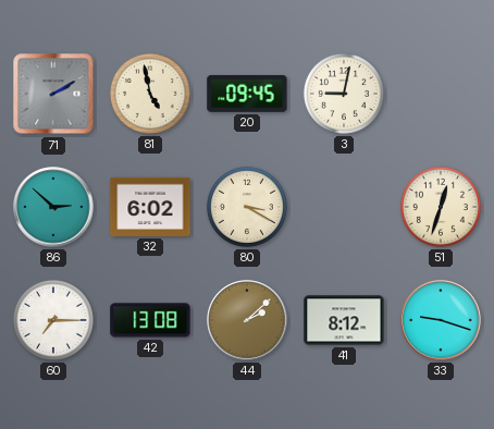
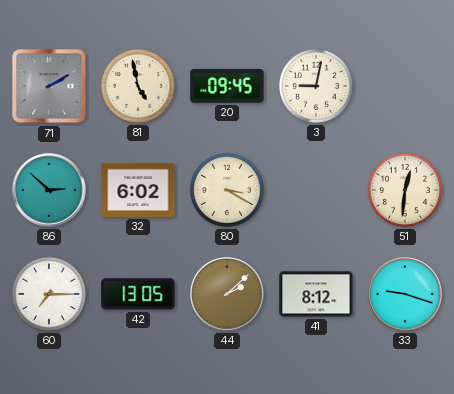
51: 12:33 -> 12:31
42: 13:08 -> 13:05
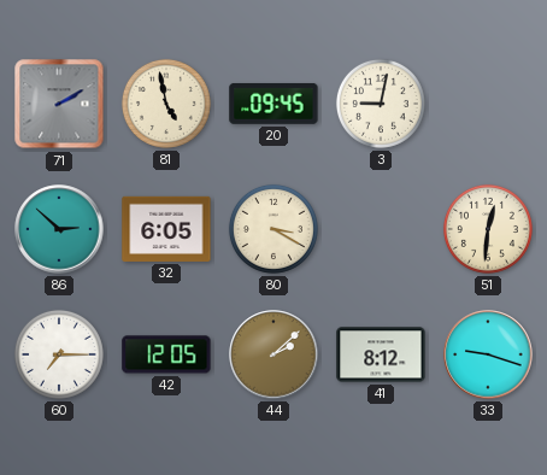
32: 6:02 -> 6:05
42: 13:05 -> 12:05
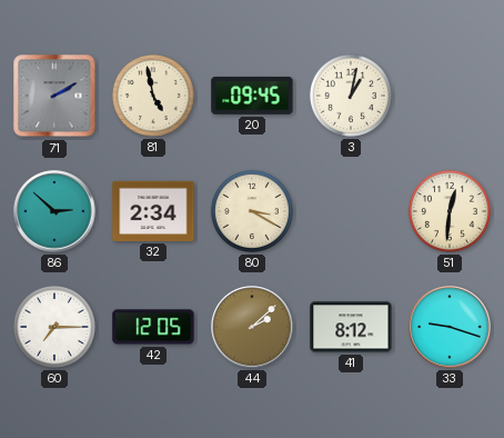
3: 9:02 -> 1:02
32: 6:05 -> 2:34
